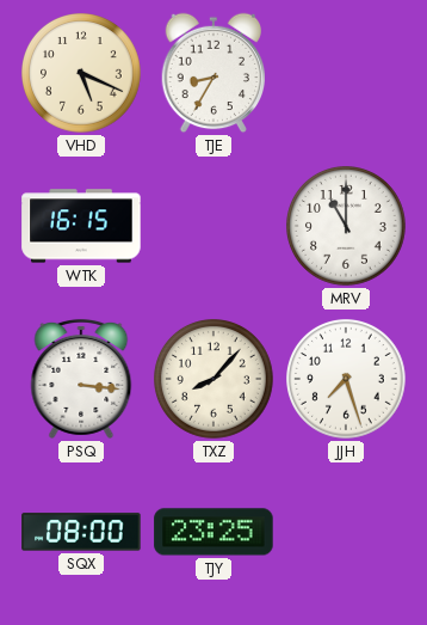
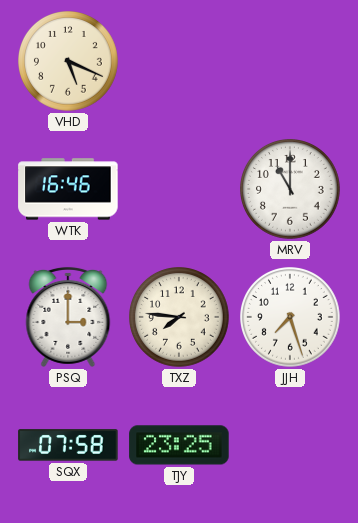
TJE: 8:35 -> none
WTK: 16:15 -> 16:46
PSQ: 3:16 -> 3:00
TXZ: 8:07 -> 7:46
SQX: 08:00 -> 07:58
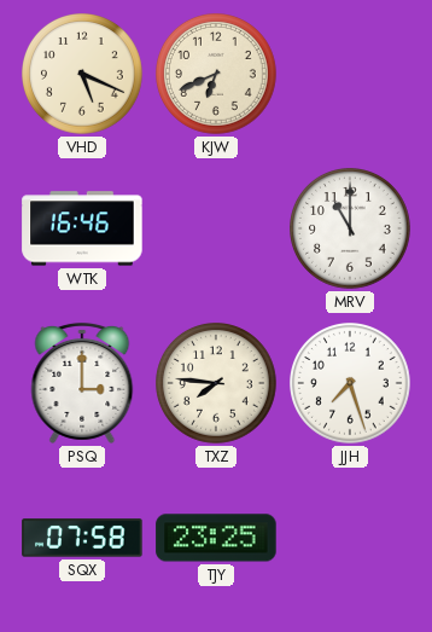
KJW: none -> 6:41
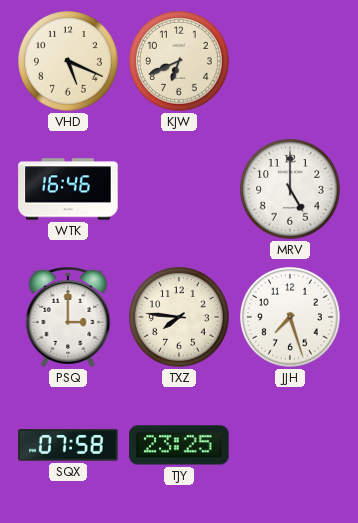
MRV: 11:00 -> 5:00
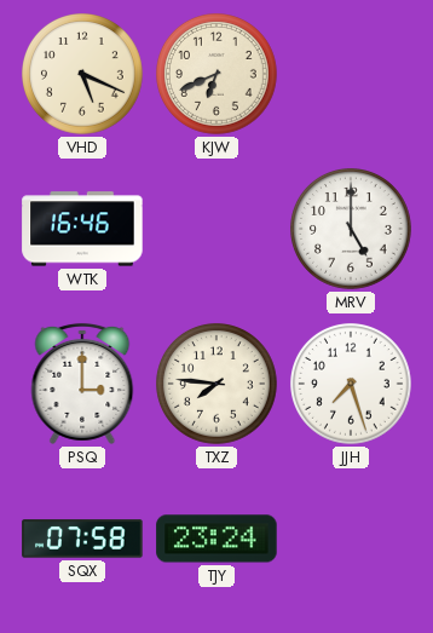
TJY: 23:25 -> 23:24
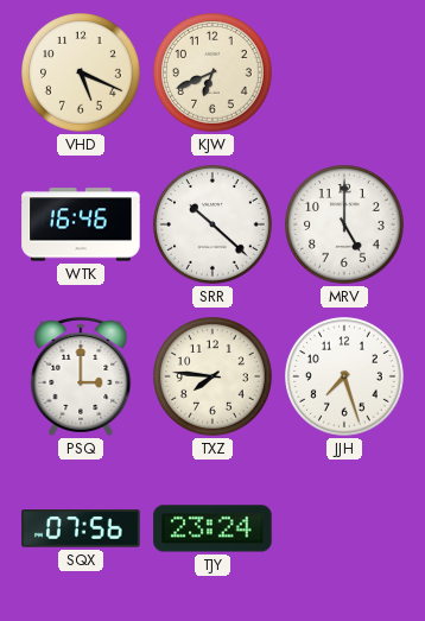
SRR: none -> 10:22
SQX: 07:58 -> 07:56
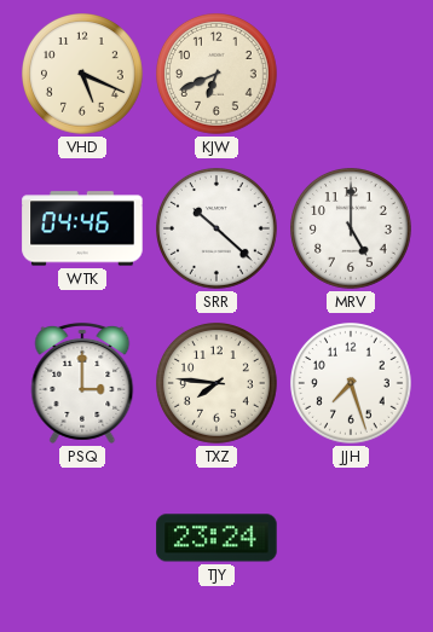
WTK: 16:46 -> 04:46
SQX: 07:56 -> none
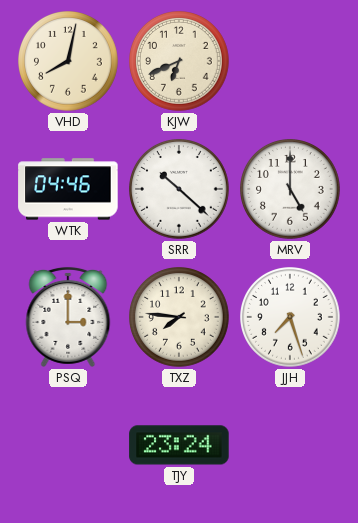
VHD: 5:19 -> 8:02
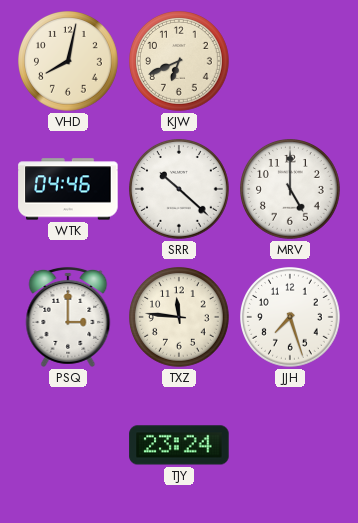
TXZ: 7:46 -> 11:46
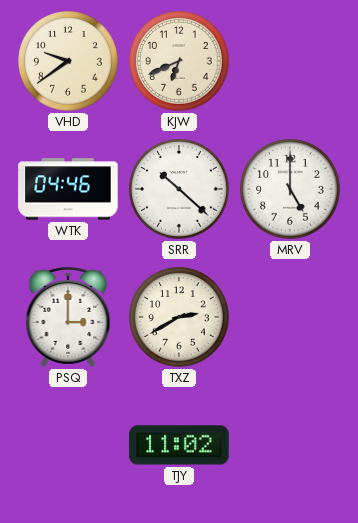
VHD: 8:02 -> 9:39
TXZ: 11:46 -> 2:40
JJH: 7:27 -> none
TJY: 23:24 -> 11:02
